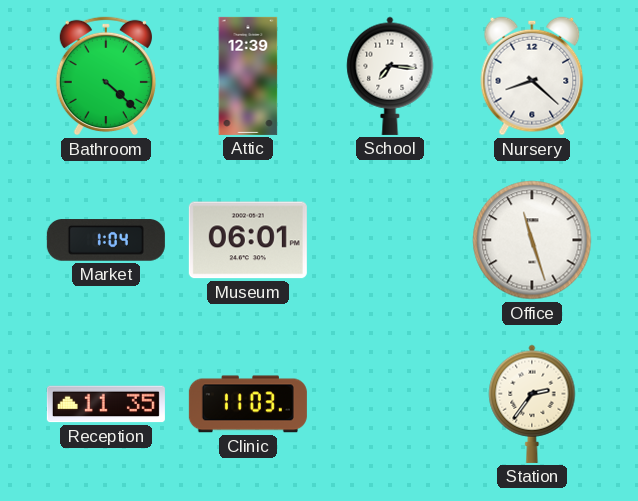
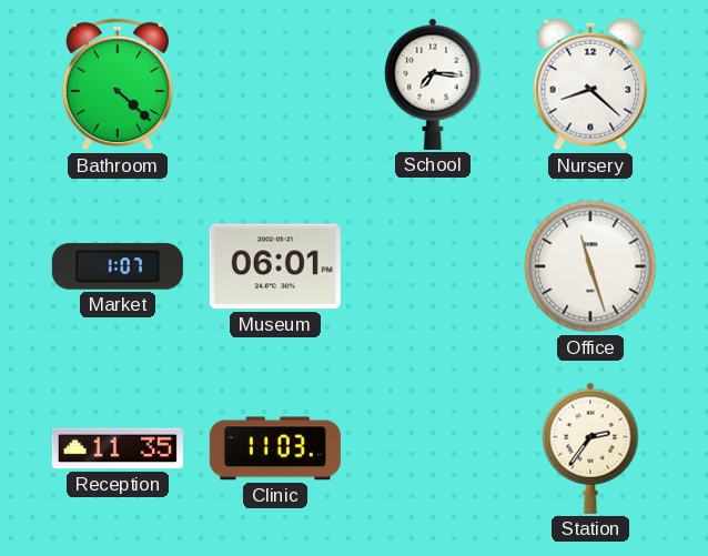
Attic: 12:39 -> none
Market: 1:04 -> 1:07
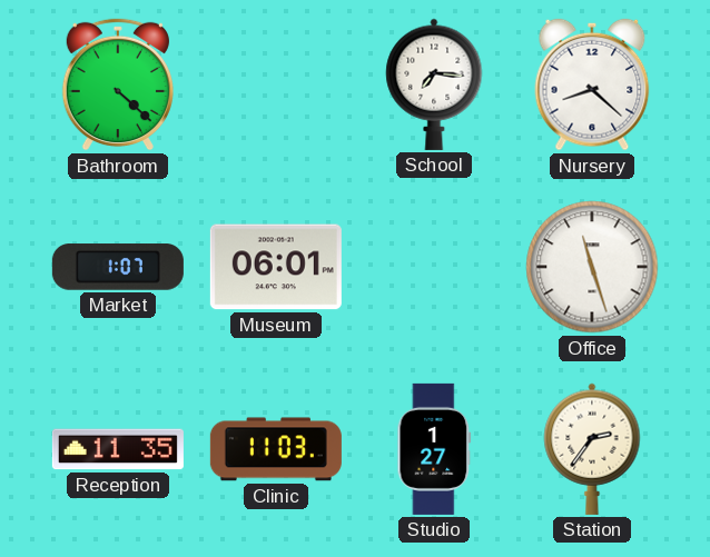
Studio: none -> 1:27
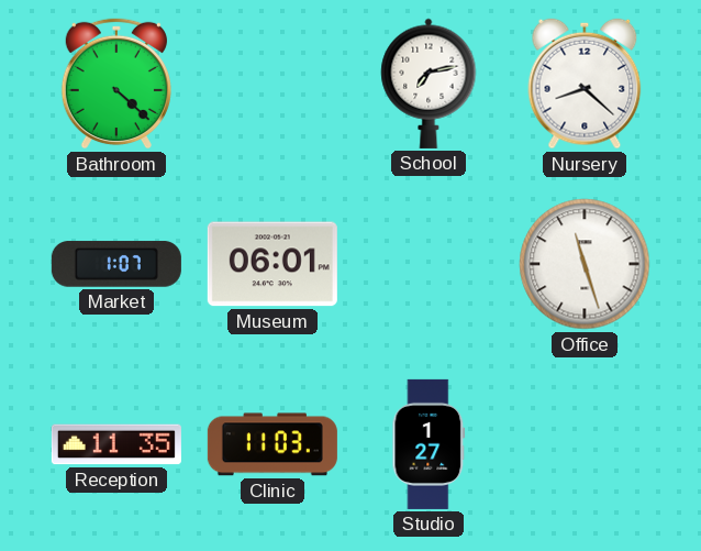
School: 7:16 -> 7:13
Station: 2:36 -> none
